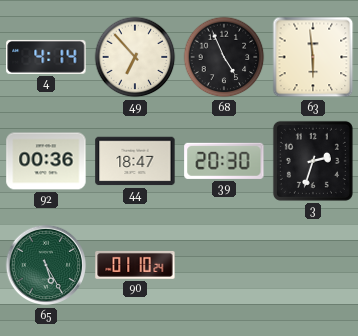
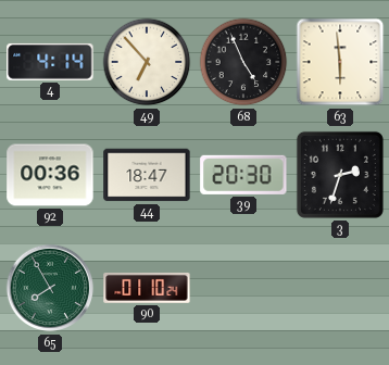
65: 5:25 -> 7:55
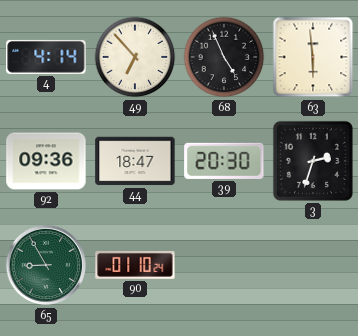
92: 00:36 -> 09:36
65: 7:55 -> 8:55
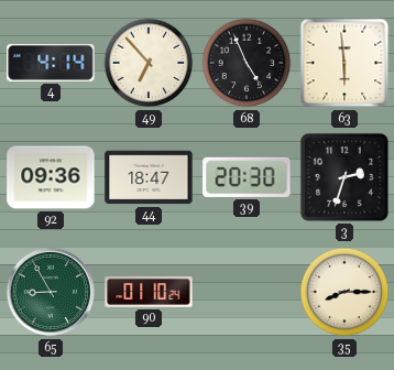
35: none -> 8:15
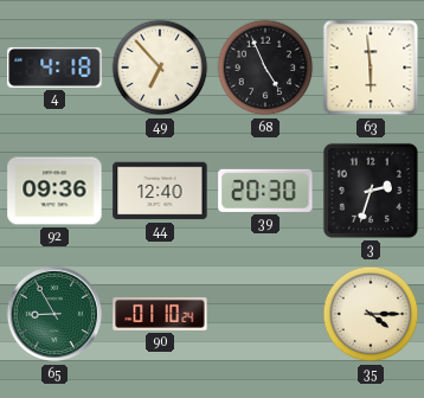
4: 4:14 -> 4:18
44: 18:47 -> 12:40
35: 8:15 -> 4:15
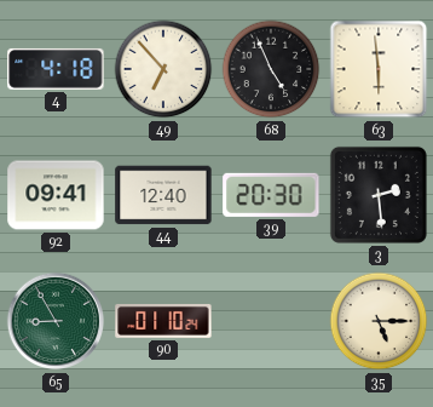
92: 09:36 -> 09:41
3: 2:33 -> 2:29
35: 4:15 -> 5:15
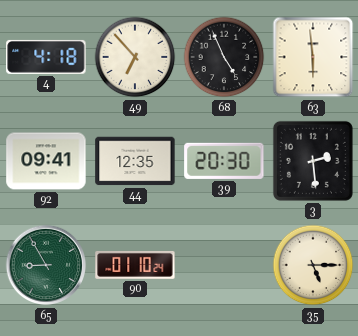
44: 12:40 -> 12:35
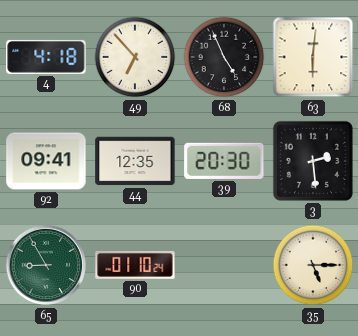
63: 5:59 -> 6:01
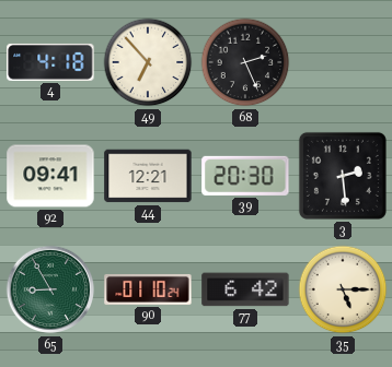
68: 4:56 -> 2:26
63: 6:01 -> none
44: 12:35 -> 12:21
77: none -> 6:42
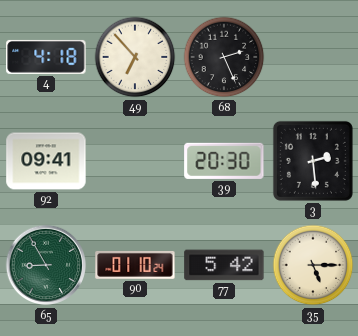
44: 12:21 -> none
77: 6:42 -> 5:42
